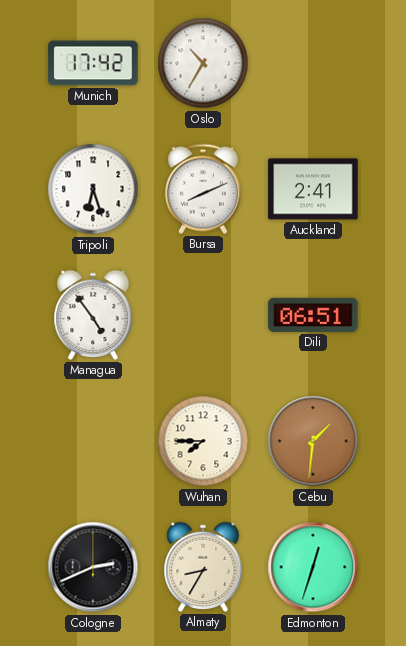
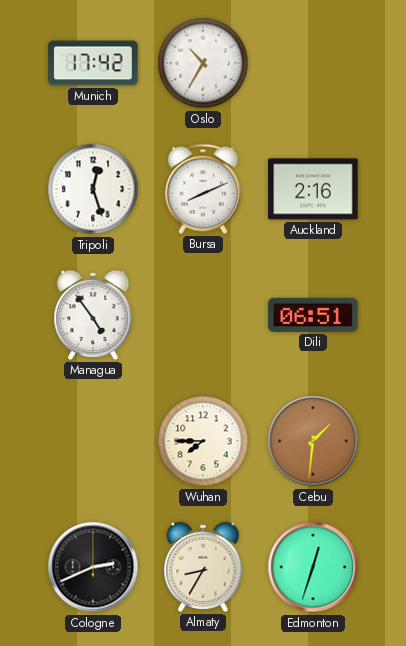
Tripoli: 6:27 -> 12:27
Auckland: 2:41 -> 2:16
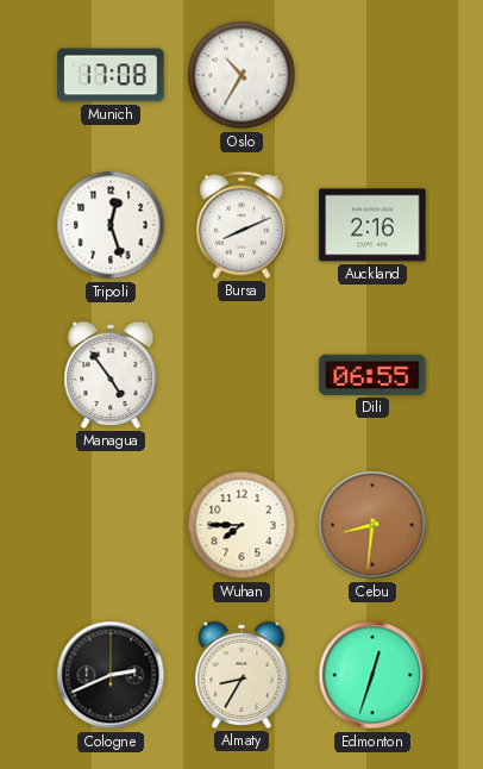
Munich: 17:42 -> 17:08
Dili: 06:51 -> 06:55
Cebu: 1:31 -> 8:31
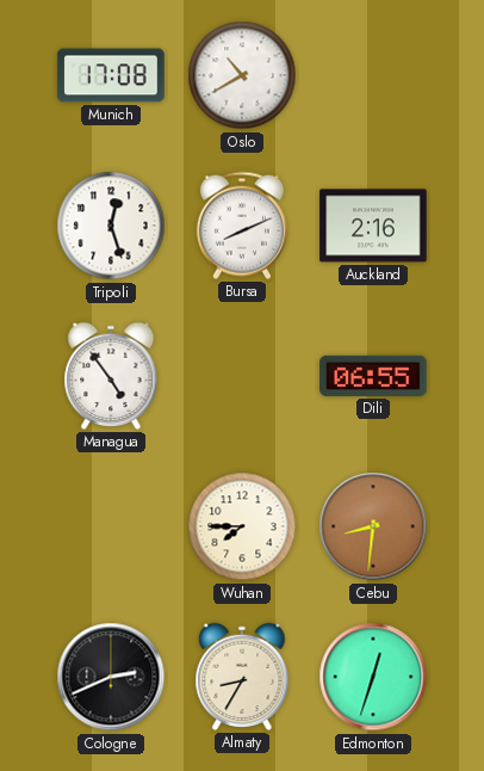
Oslo: 10:35 -> 10:40
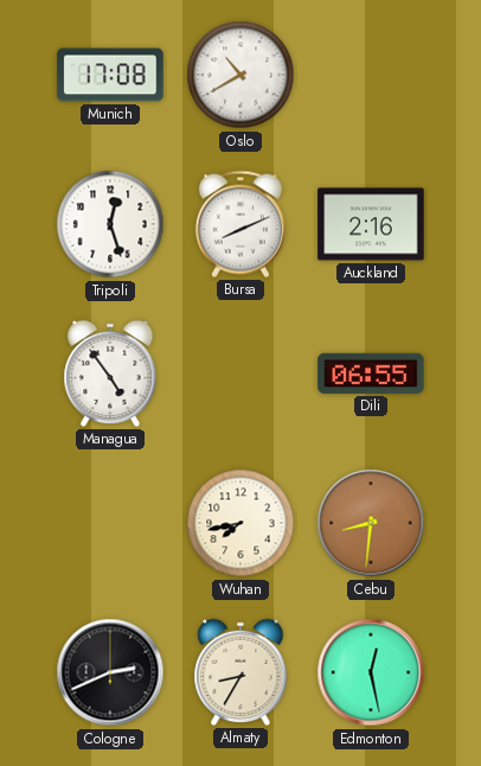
Wuhan: 7:45 -> 7:43
Edmonton: 12:33 -> 12:28
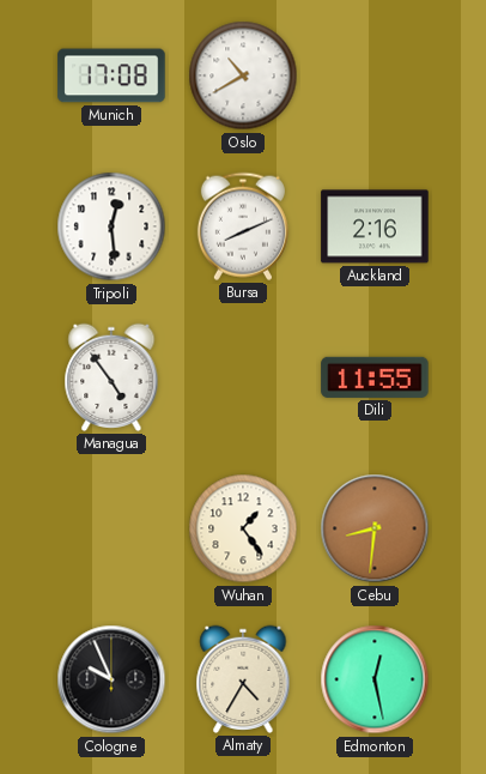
Tripoli: 12:27 -> 12:29
Dili: 06:55 -> 11:55
Wuhan: 7:43 -> 1:24
Cologne: 2:41 -> 9:56
Almaty: 8:35 -> 4:35
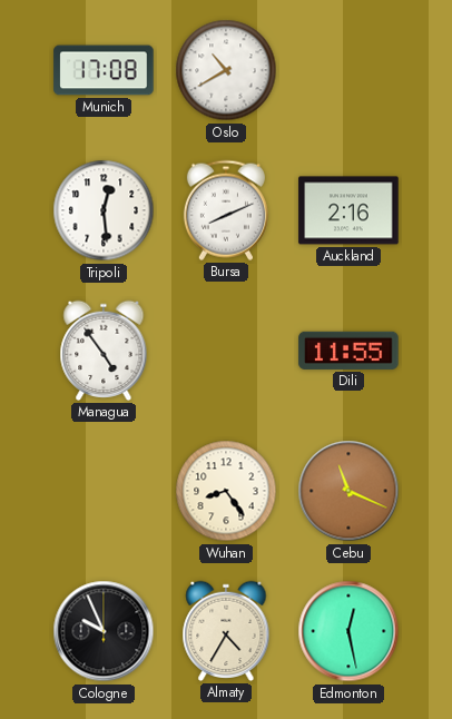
Wuhan: 1:24 -> 8:24
Cebu: 8:31 -> 11:19
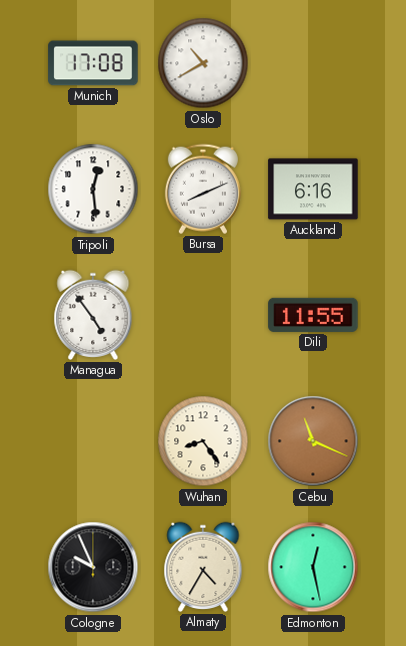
Auckland: 2:16 -> 6:16
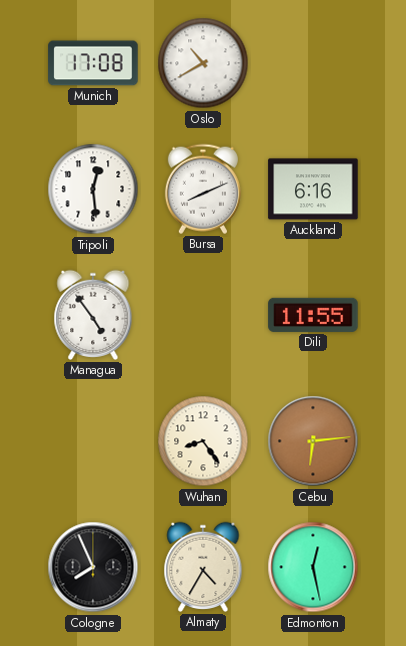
Cebu: 11:19 -> 6:14
Cologne: 9:56 -> 7:56
